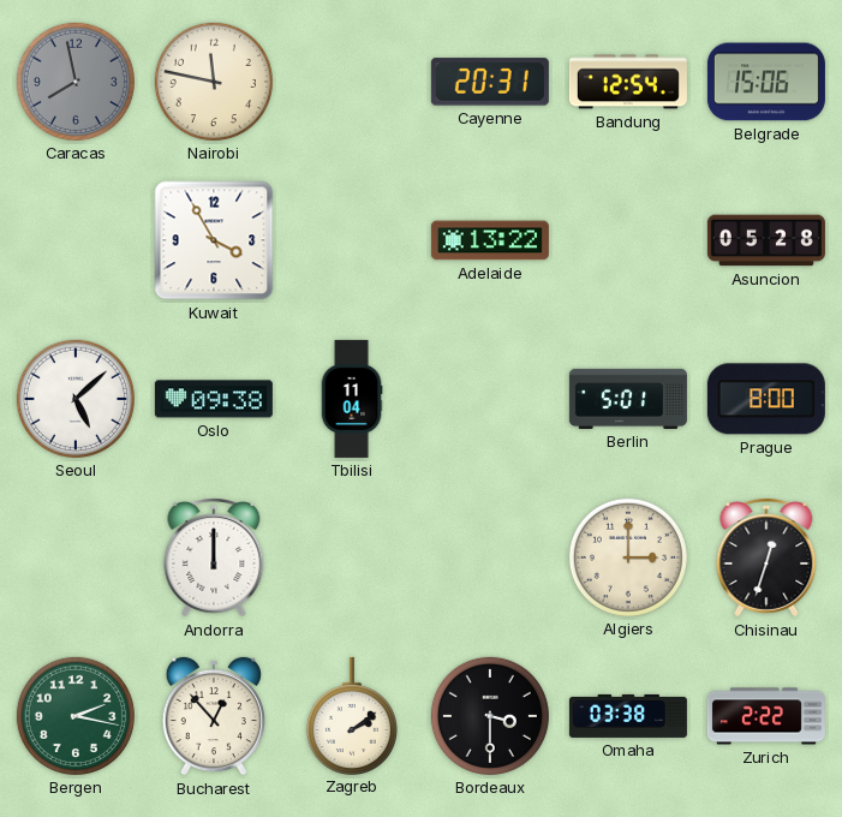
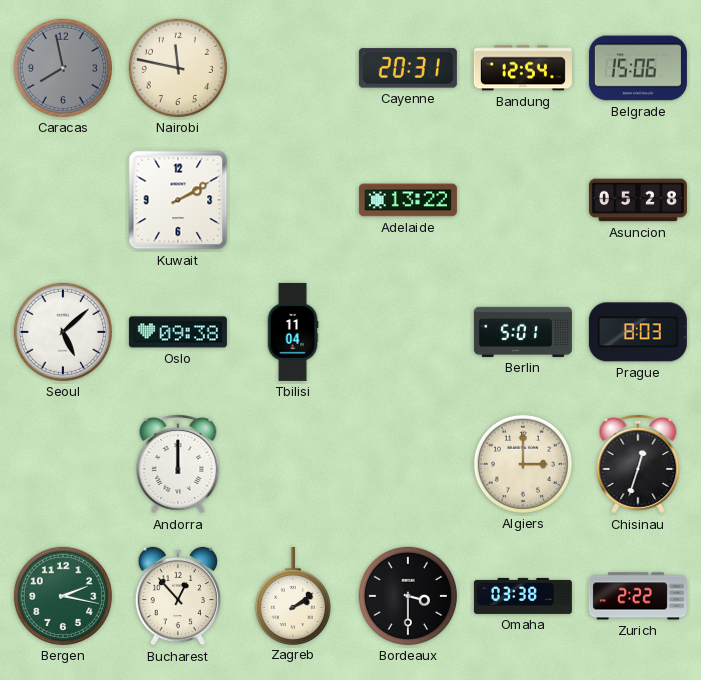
Kuwait: 3:55 -> 2:10
Prague: 8:00 -> 8:03
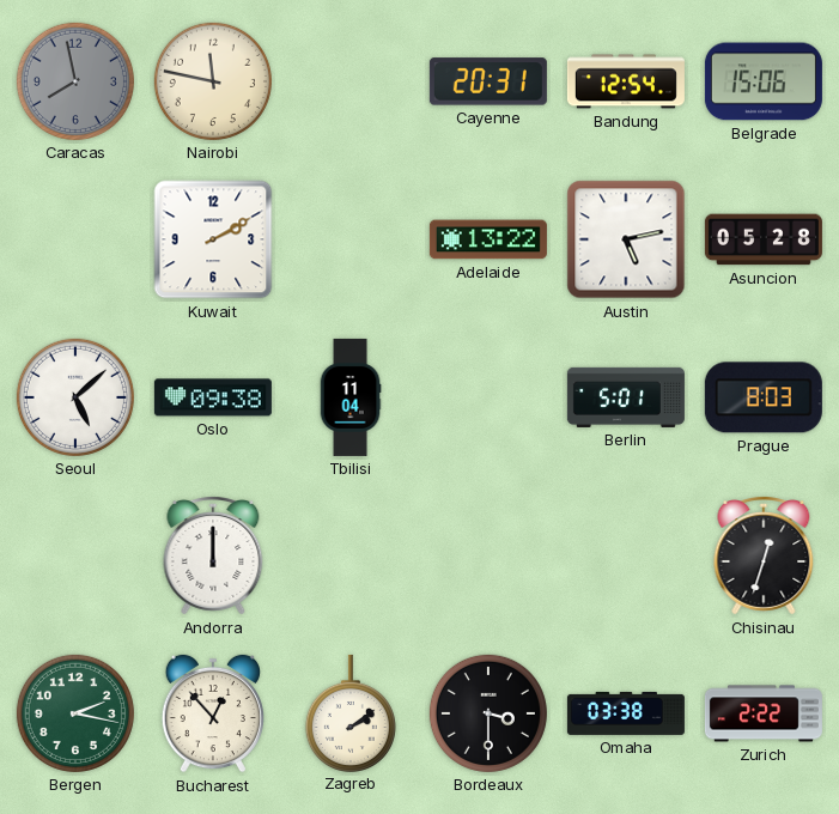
Austin: none -> 5:13
Algiers: 3:00 -> none
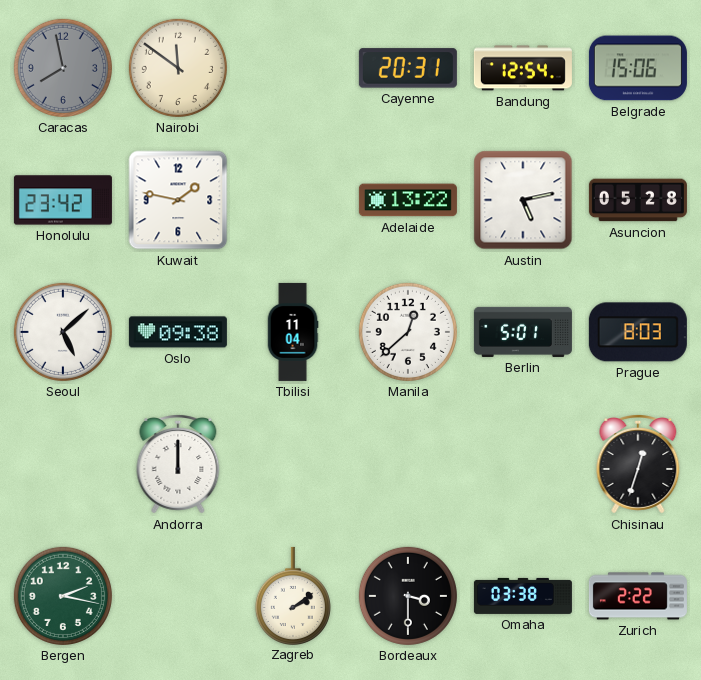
Nairobi: 11:47 -> 11:51
Honolulu: none -> 23:42
Kuwait: 2:10 -> 1:47
Manila: none -> 12:38
Bucharest: 12:53 -> none
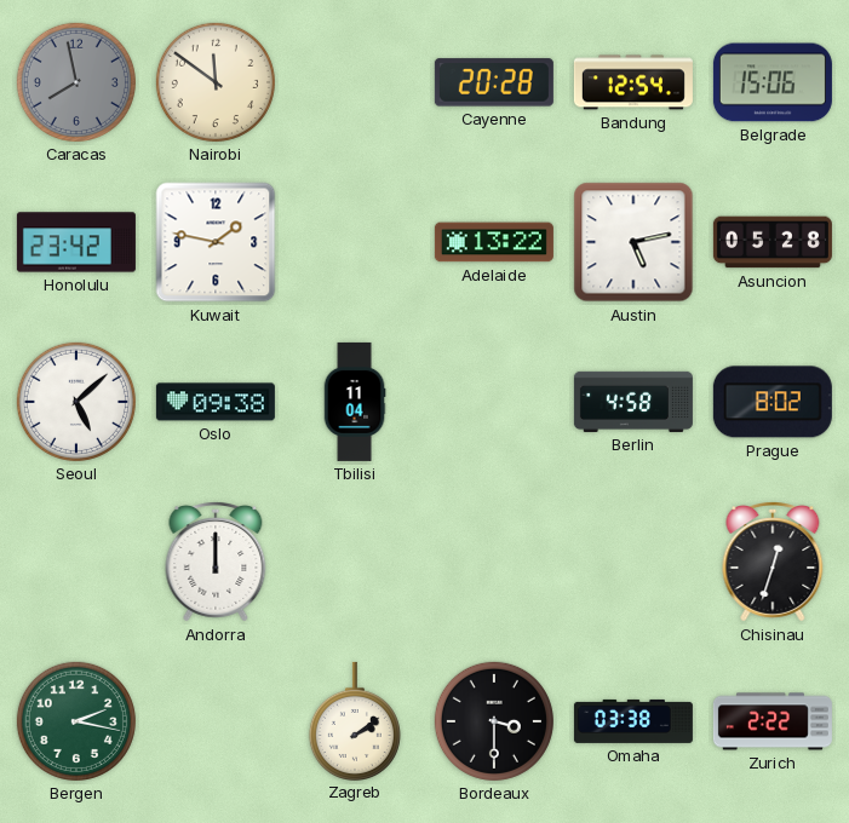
Cayenne: 20:31 -> 20:28
Manila: 12:38 -> none
Berlin: 5:01 -> 4:58
Prague: 8:03 -> 8:02
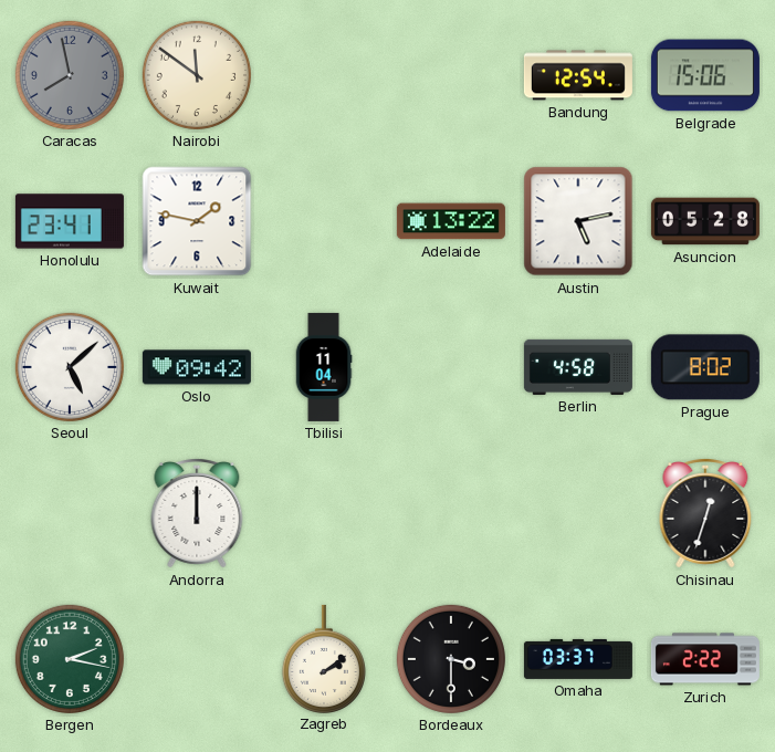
Cayenne: 20:28 -> none
Honolulu: 23:42 -> 23:41
Oslo: 09:38 -> 09:42
Omaha: 03:38 -> 03:37
